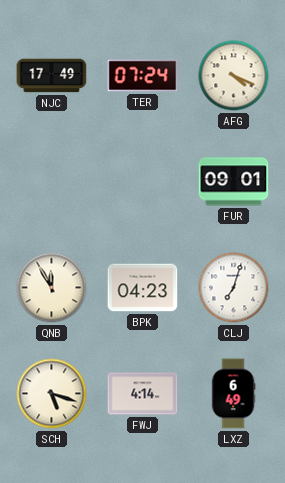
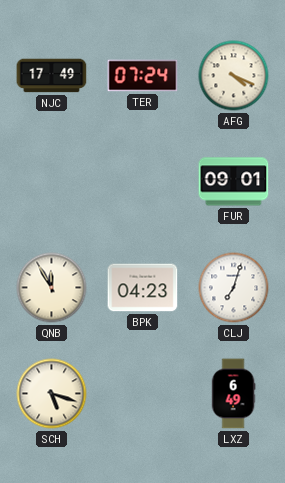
FWJ: 4:14 -> none
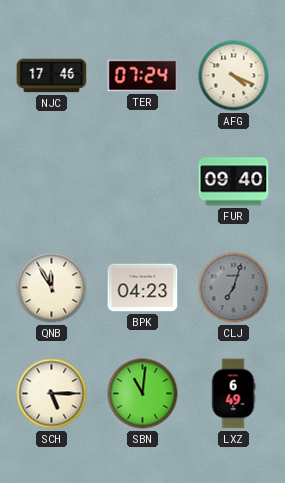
NJC: 17:49 -> 17:46
FUR: 09:01 -> 09:40
CLJ dial: white -> grey
SCH: 5:18 -> 5:15
SBN: none -> 11:01
